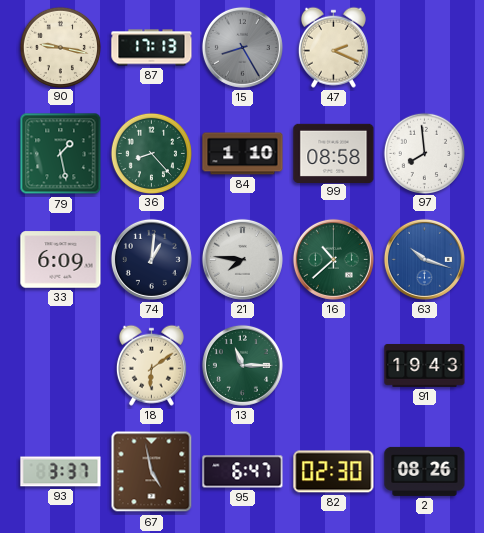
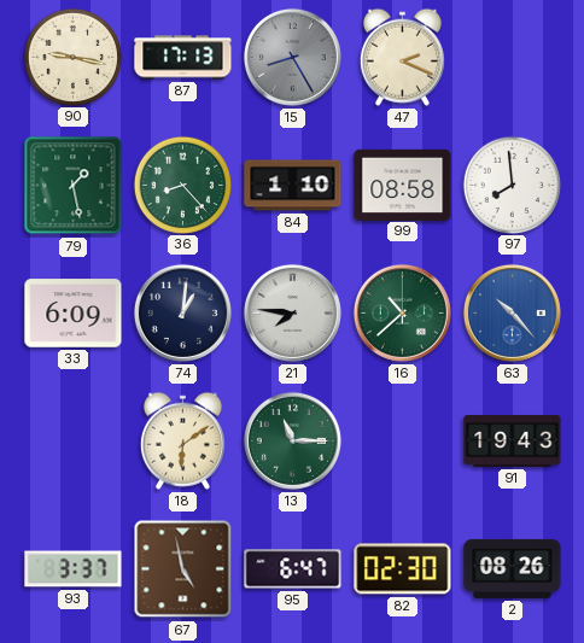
63: 10:18 -> 10:23
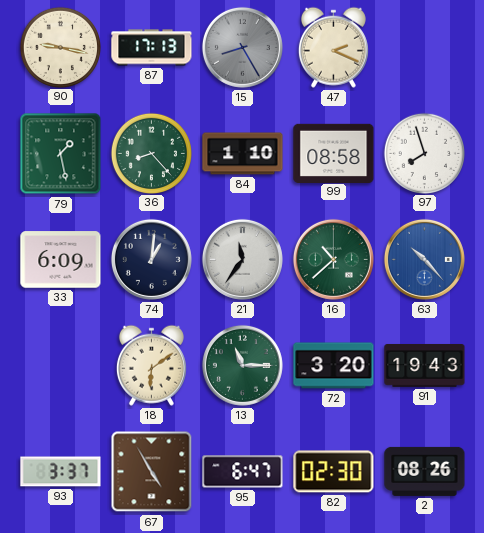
97: 7:59 -> 7:57
21: 7:46 -> 11:36
72: none -> 3:20
67: 4:58 -> 4:55
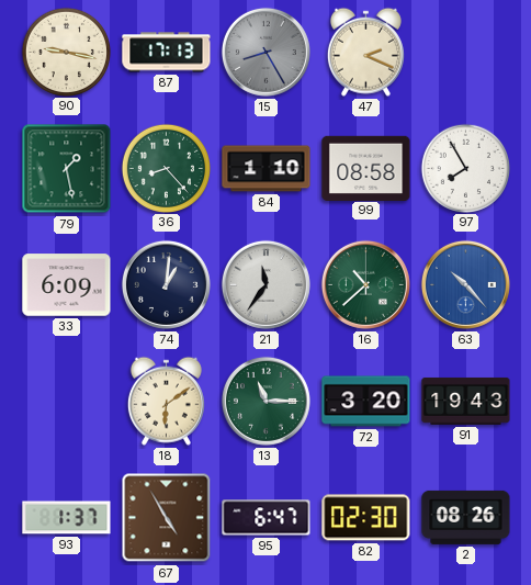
97: 7:57 -> 7:55
93: 3:37 -> 1:37
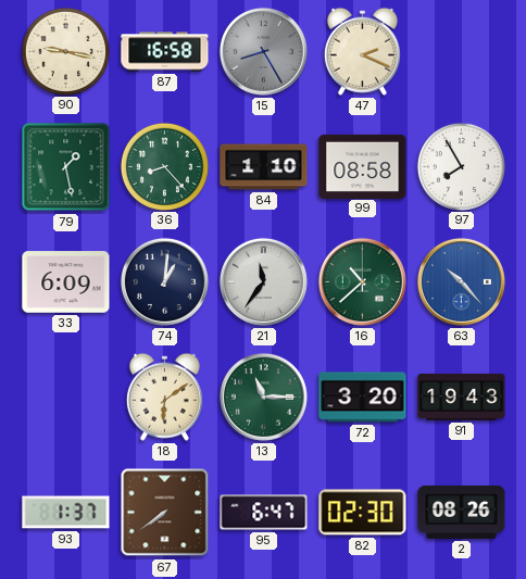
87: 17:13 -> 16:58
67: 4:55 -> 7:39
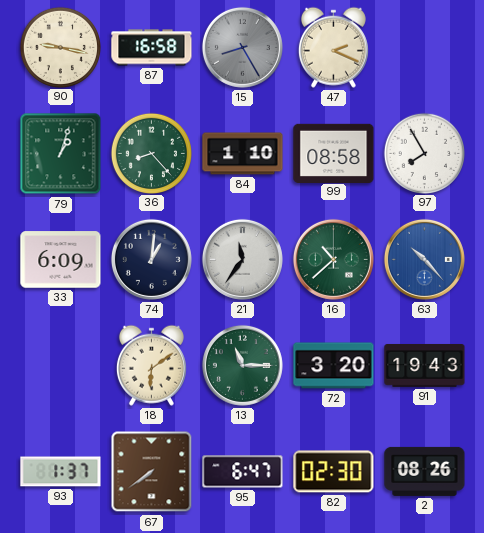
79: 1:28 -> 1:03
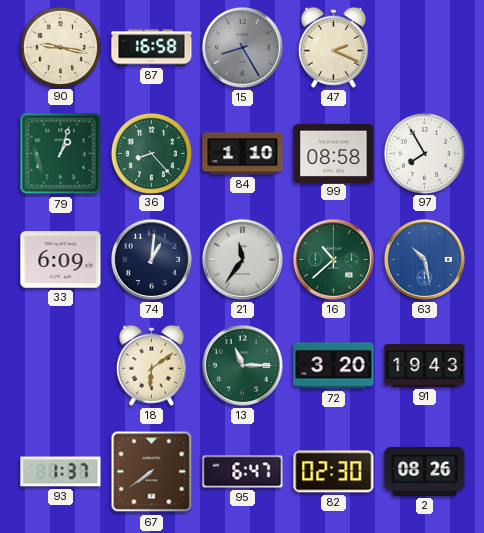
63: 10:23 -> 10:28
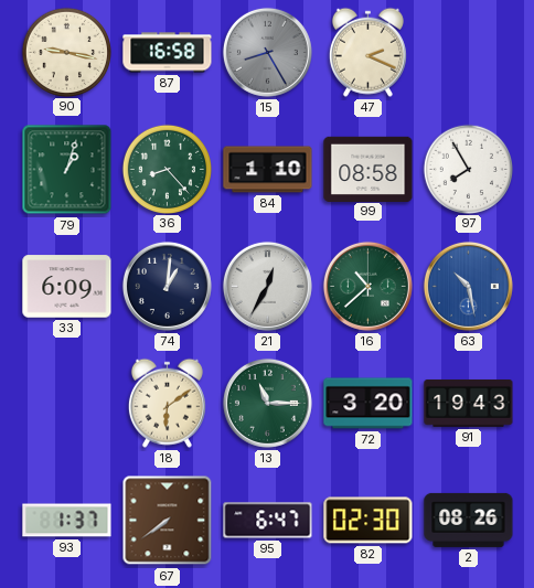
21: 11:36 -> 12:35
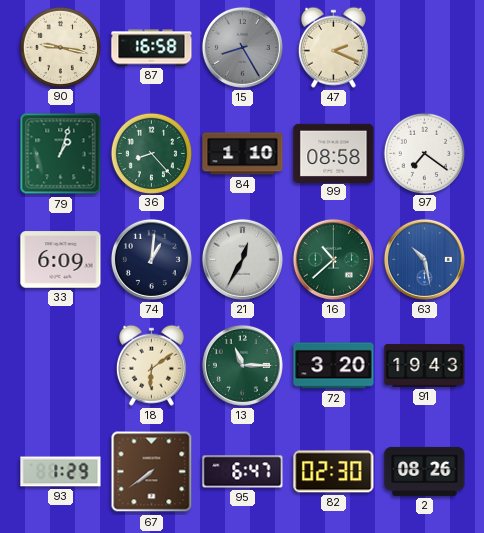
97: 7:55 -> 7:21
93: 1:37 -> 1:29
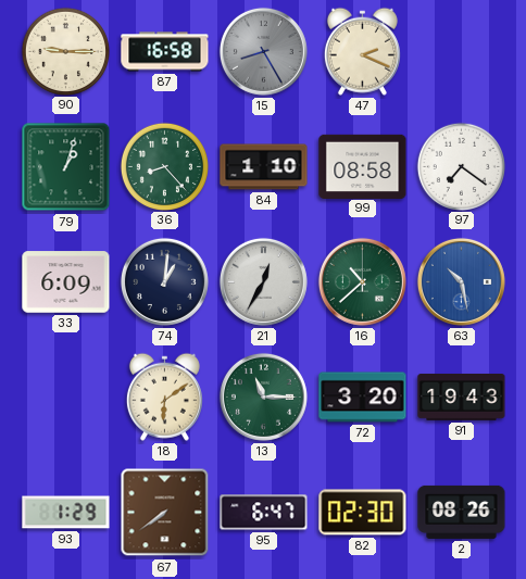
90: 9:17 -> 9:15
